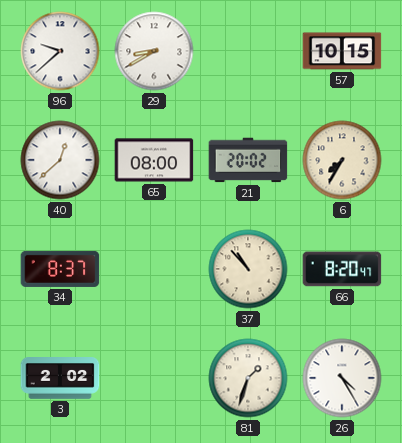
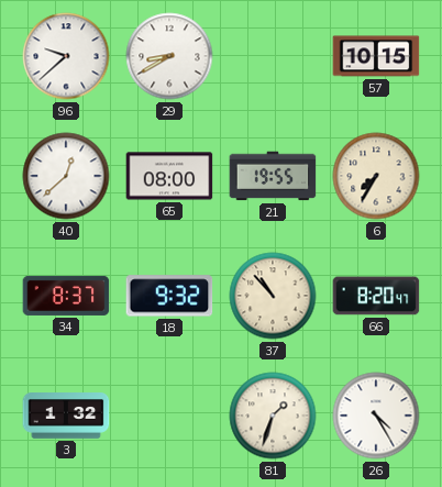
21: 20:02 -> 19:55
18: none -> 9:32
3: 2:02 -> 1:32
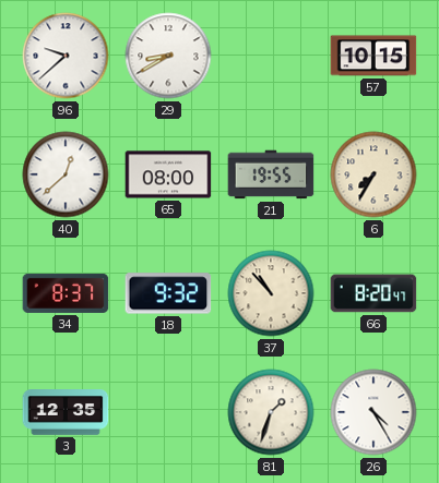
3: 1:32 -> 12:35
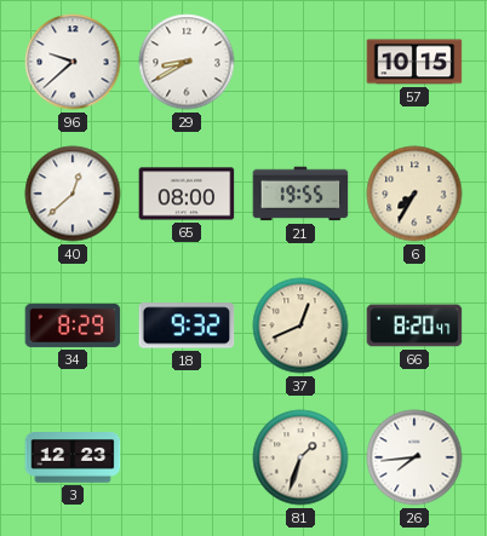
34: 8:37 -> 8:29
37: 10:53 -> 12:41
3: 12:35 -> 12:23
26: 4:25 -> 7:44
